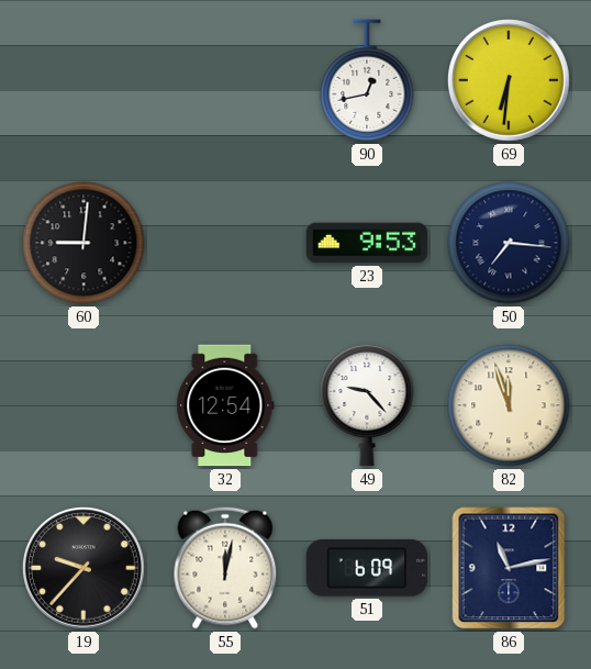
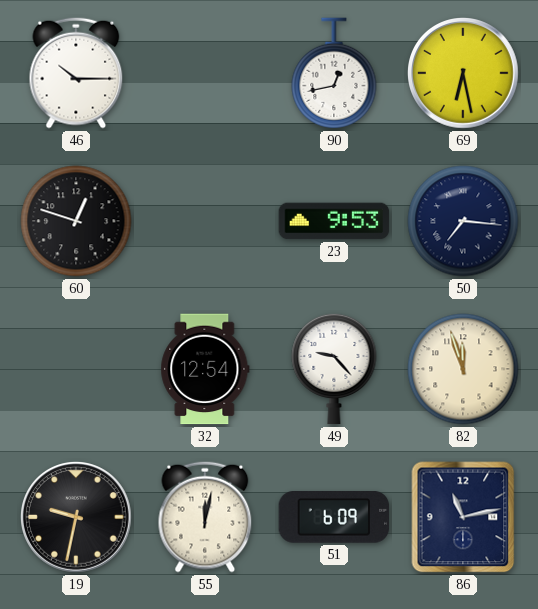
46: none -> 10:15
69: 6:31 -> 6:28
60: 9:01 -> 12:48
19: 9:37 -> 9:32
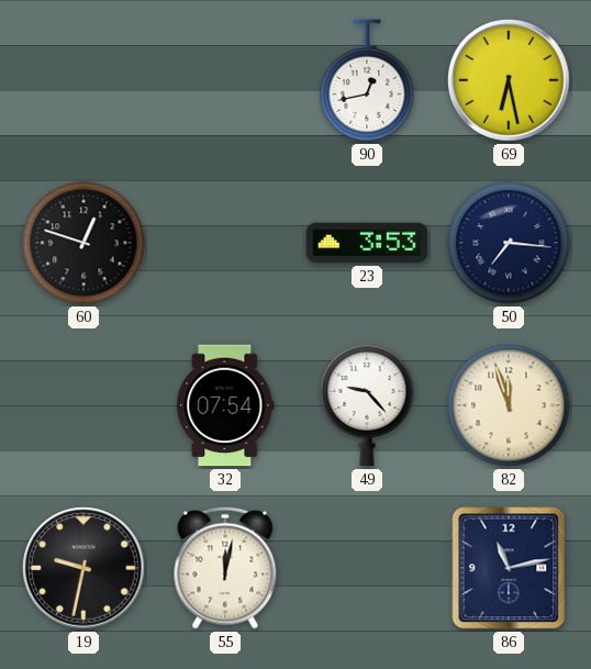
46: 10:15 -> none
23: 9:53 -> 3:53
32: 12:54 -> 07:54
51: 6:09 -> none
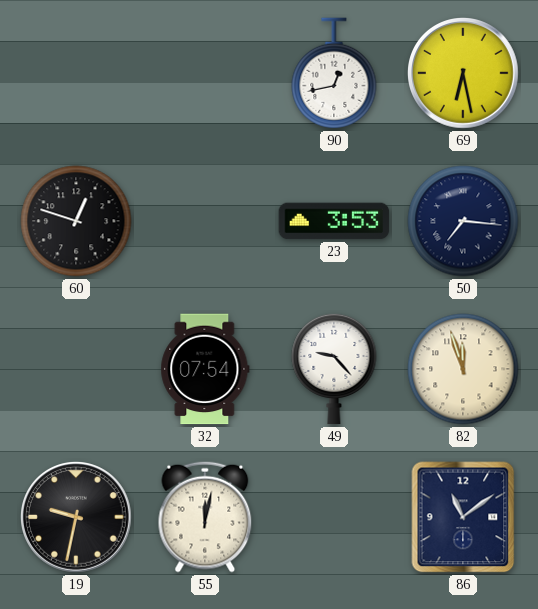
86: 11:13 -> 11:09
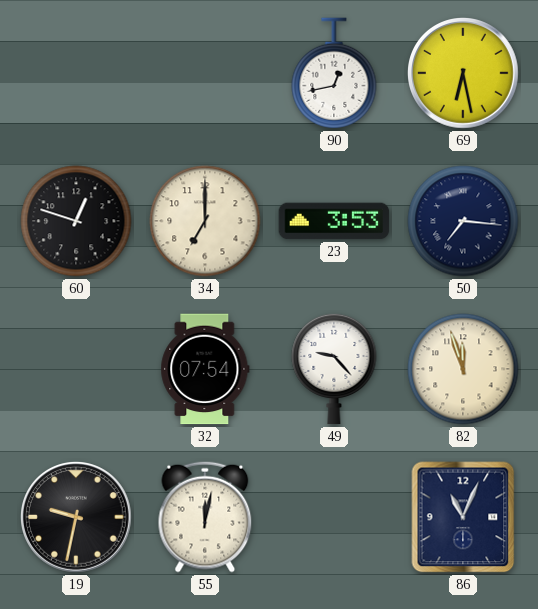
34: none -> 7:00
86: 11:09 -> 11:04
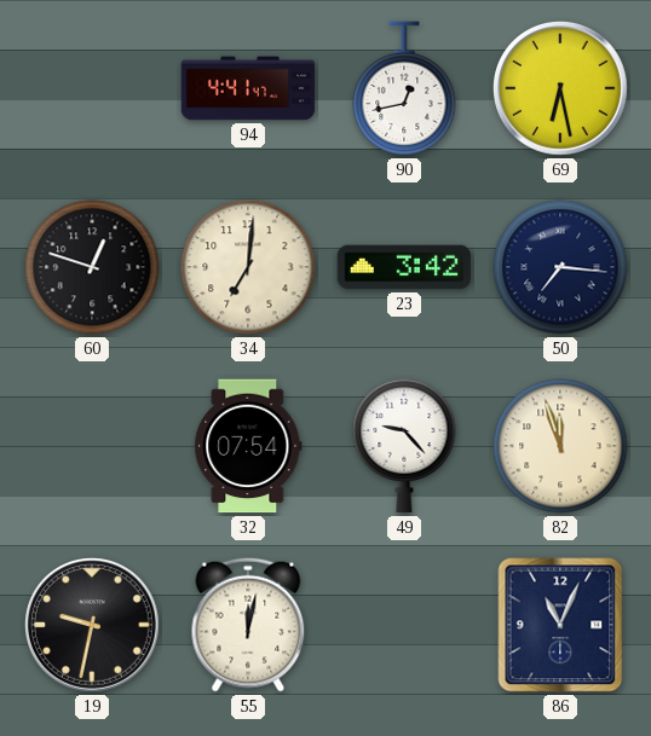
94: none -> 4:41
34: 7:00 -> 7:01
23: 3:53 -> 3:42
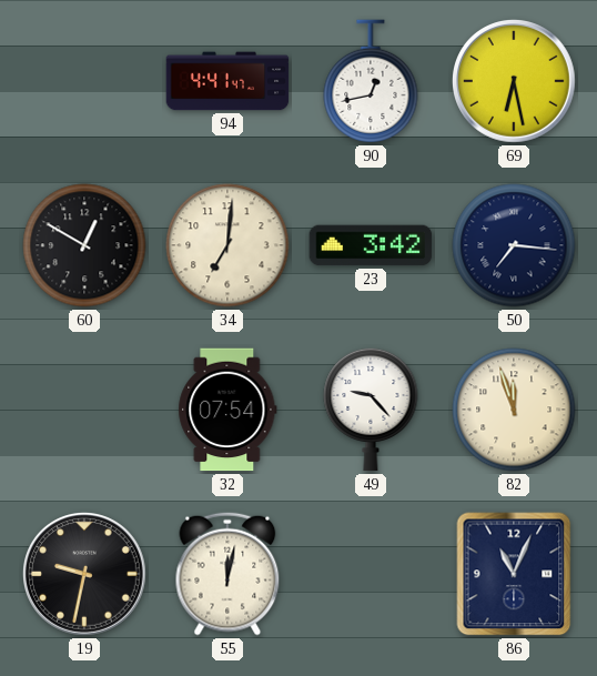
60: 12:48 -> 12:50
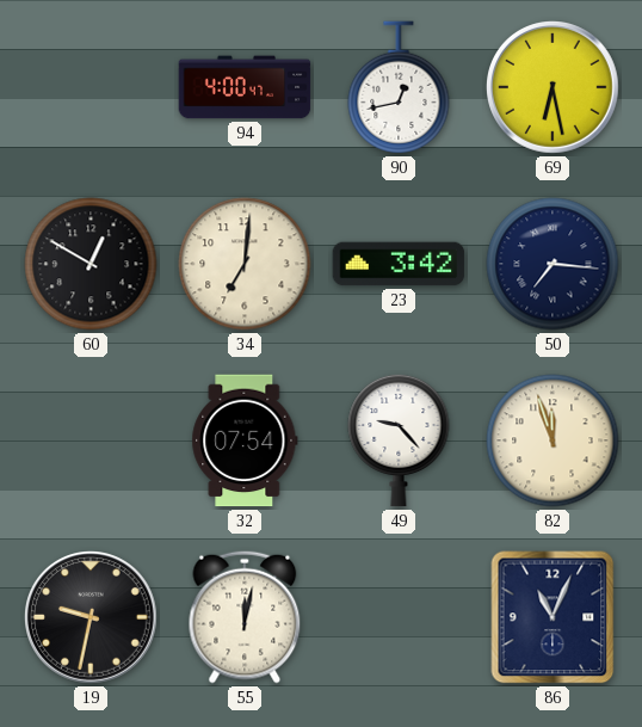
94: 4:41 -> 4:00
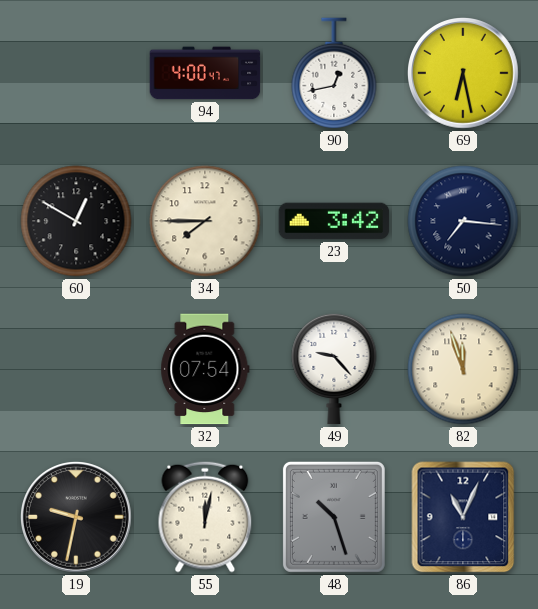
34: 7:01 -> 7:45
48: none -> 10:27
